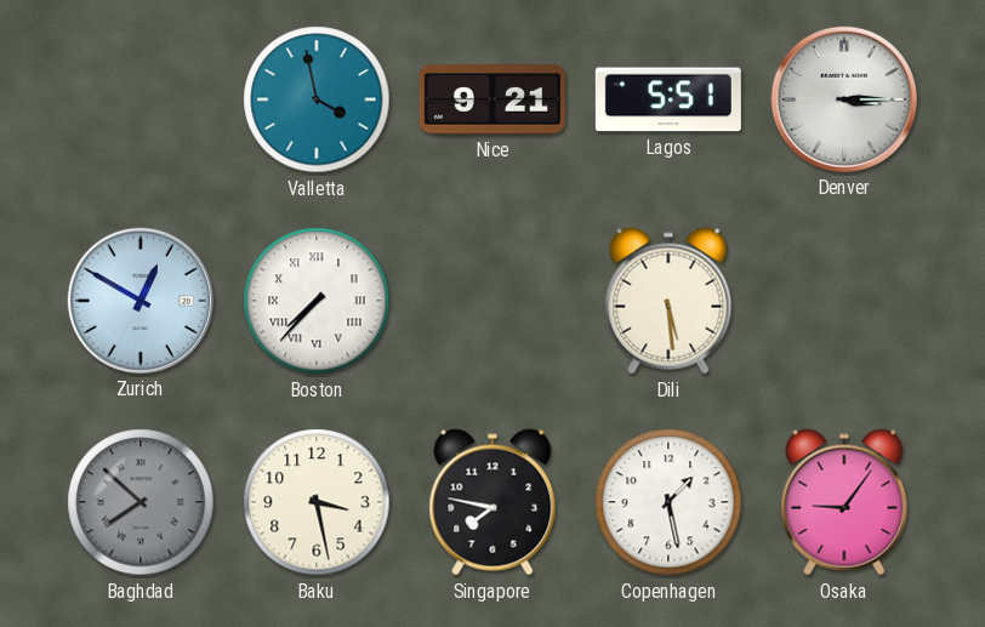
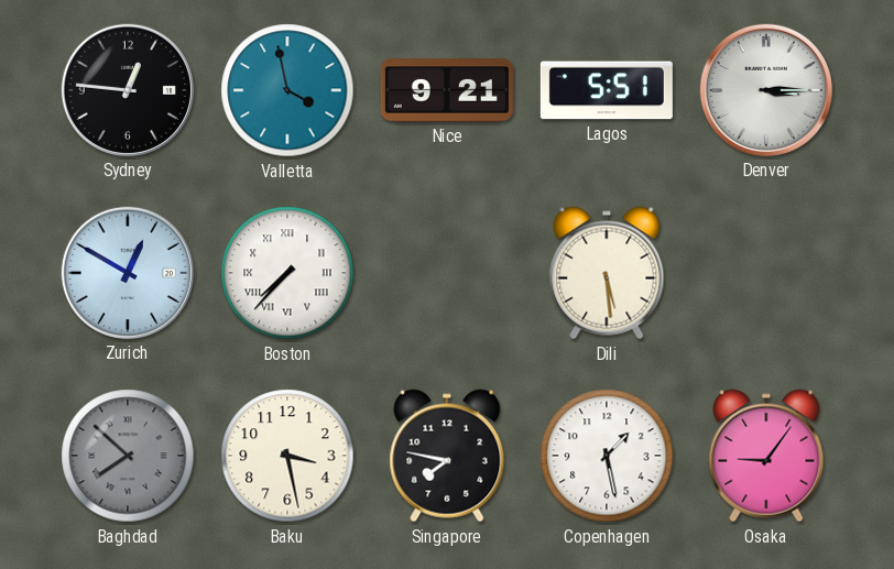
Sydney: none -> 12:46
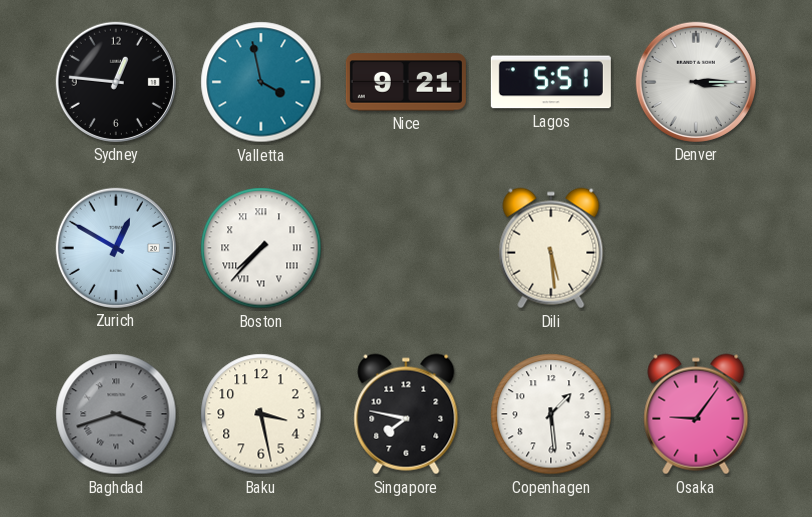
Baghdad: 7:52 -> 3:42
Copenhagen: 1:28 -> 1:29
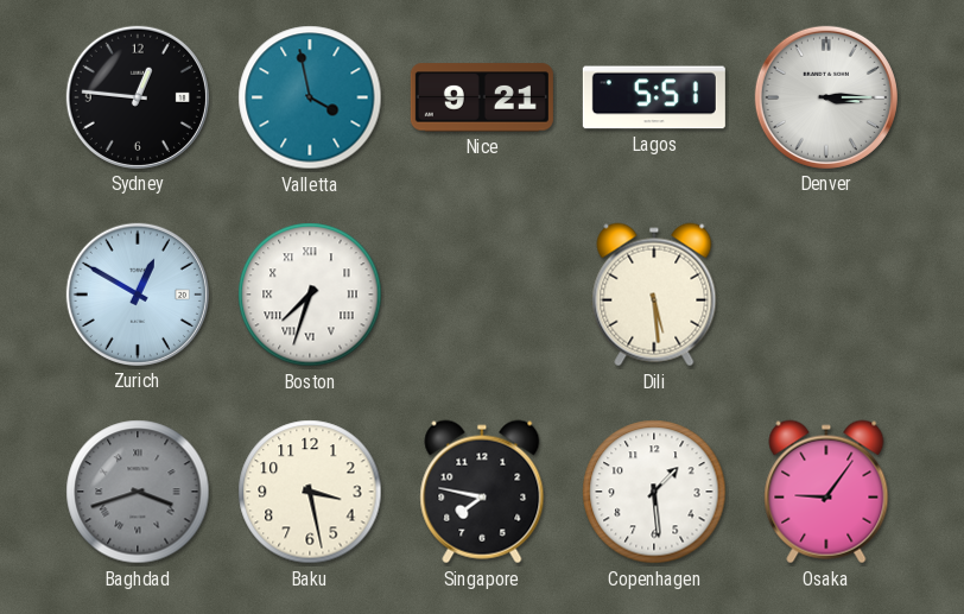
Boston: 7:37 -> 7:33
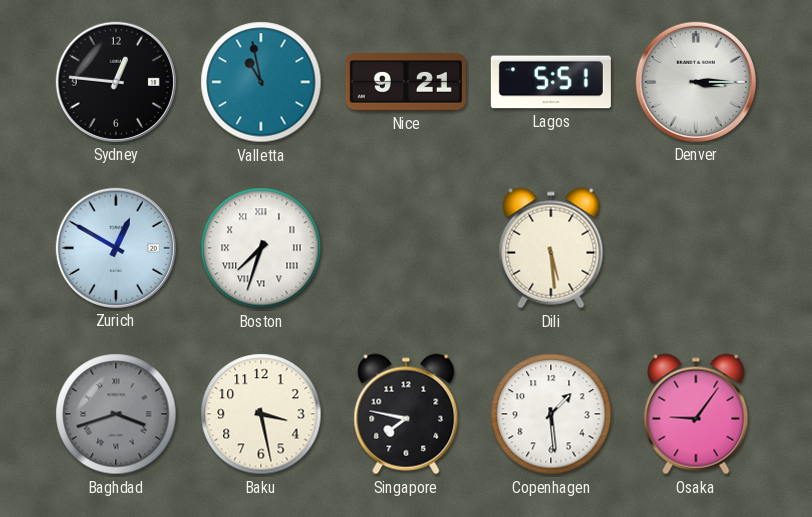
Valletta: 3:58 -> 10:58
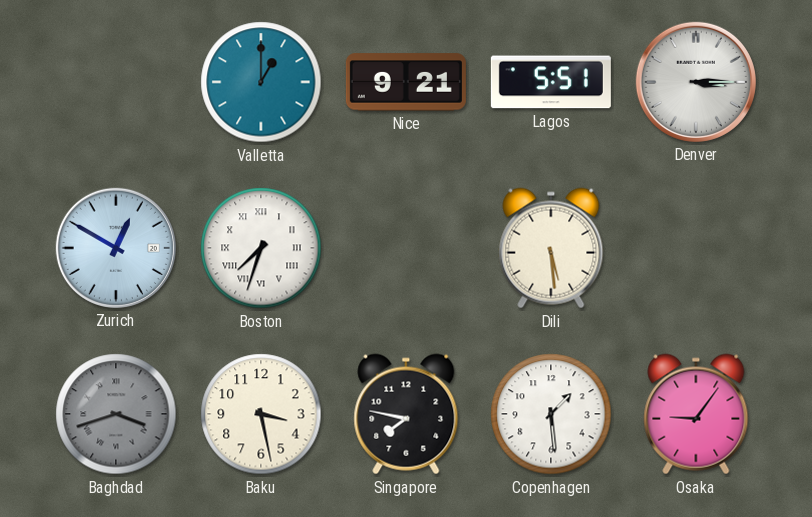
Sydney: 12:46 -> none
Valletta: 10:58 -> 1:00
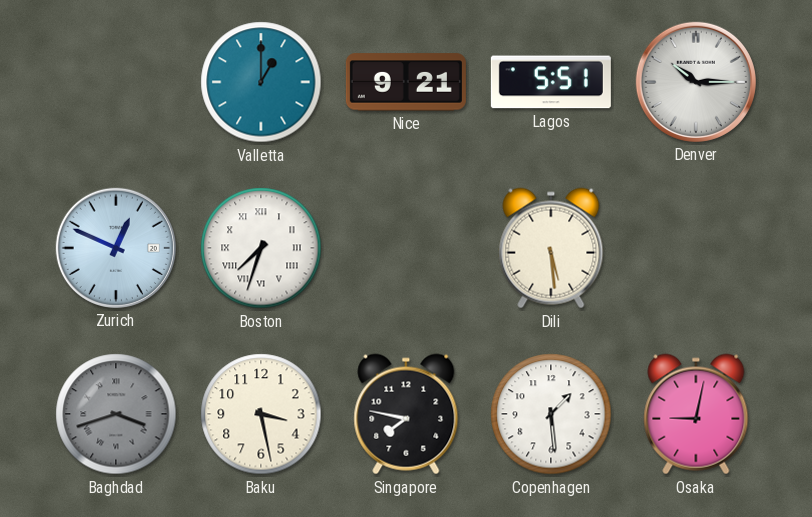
Denver: 3:15 -> 10:15
Zurich: 12:50 -> 12:49
Osaka: 9:06 -> 9:02
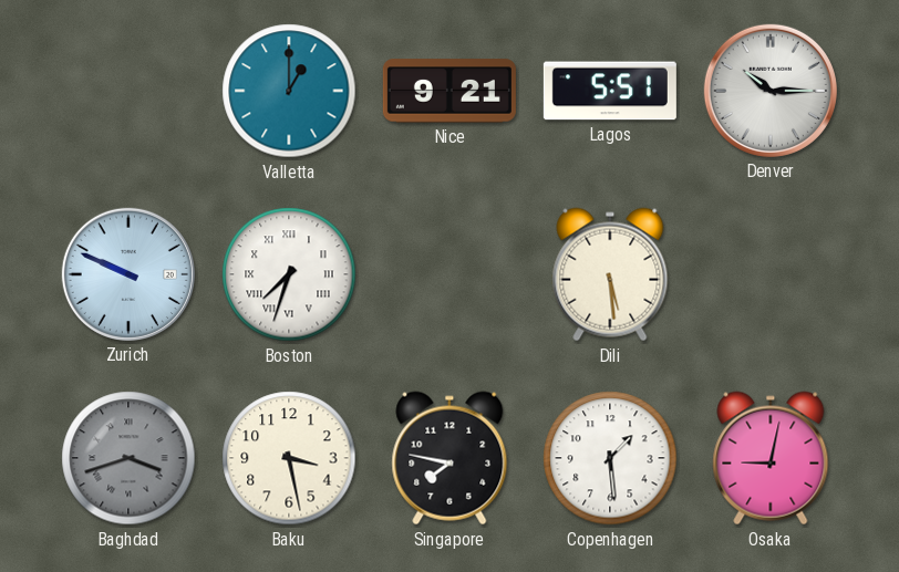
Zurich: 12:49 -> 9:49
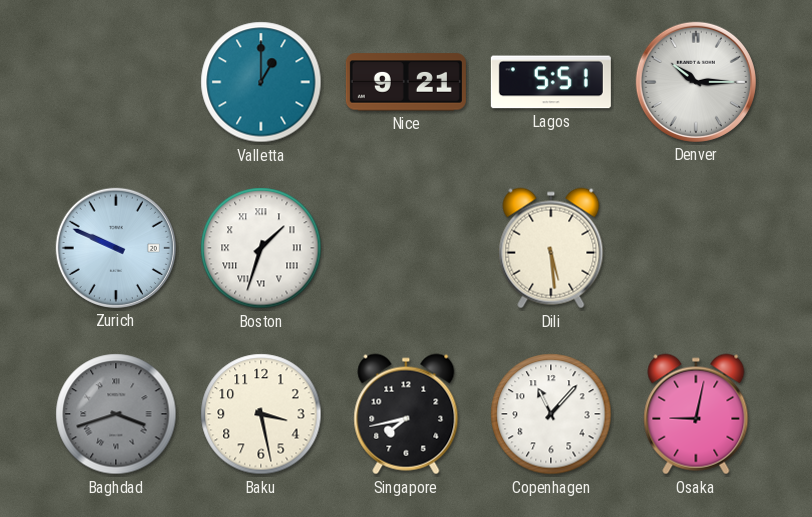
Boston: 7:33 -> 1:33
Singapore: 7:47 -> 7:43
Copenhagen: 1:29 -> 11:07
